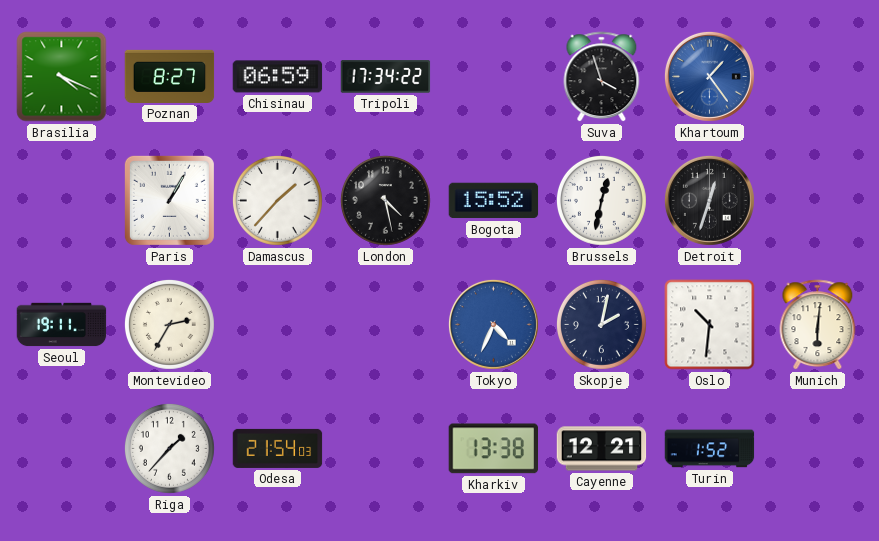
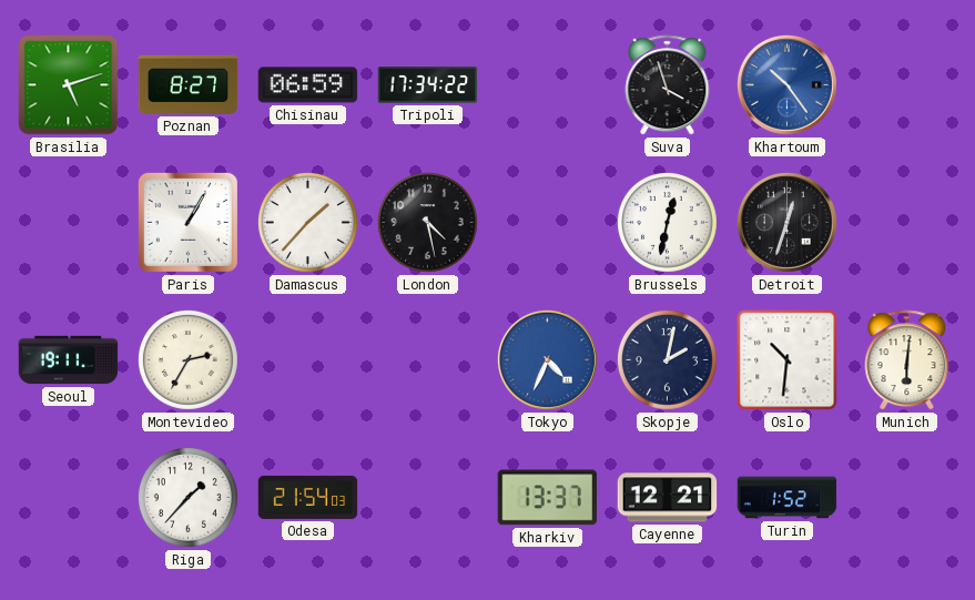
Brasilia: 4:19 -> 5:12
Khartoum: 1:24 -> 10:24
Bogota: 15:52 -> none
Kharkiv: 13:38 -> 13:37
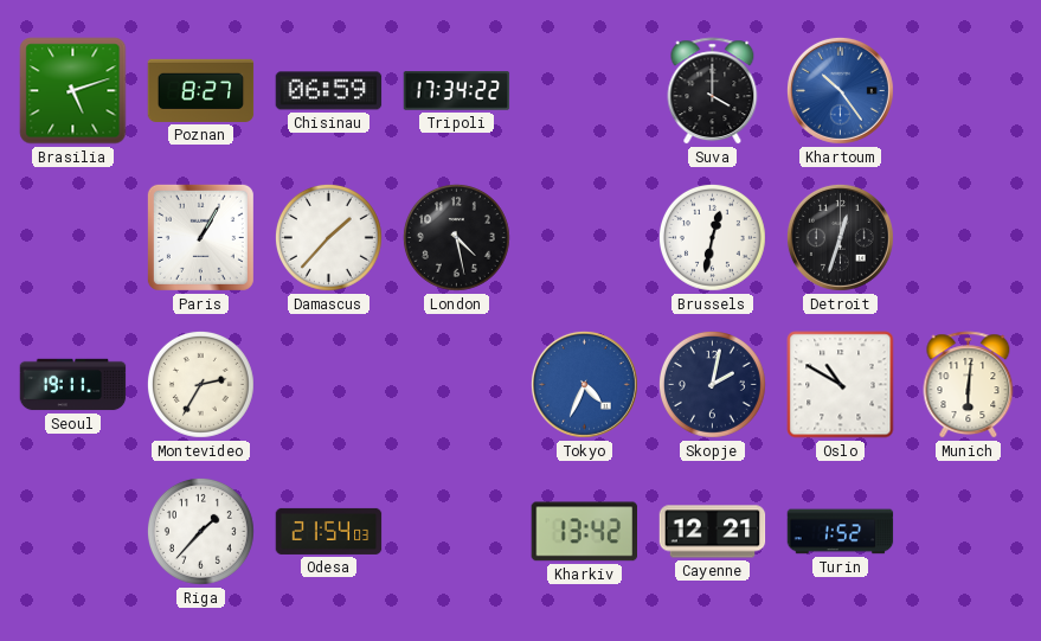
Suva: 3:57 -> 4:00
Oslo: 10:31 -> 10:50
Kharkiv: 13:37 -> 13:42
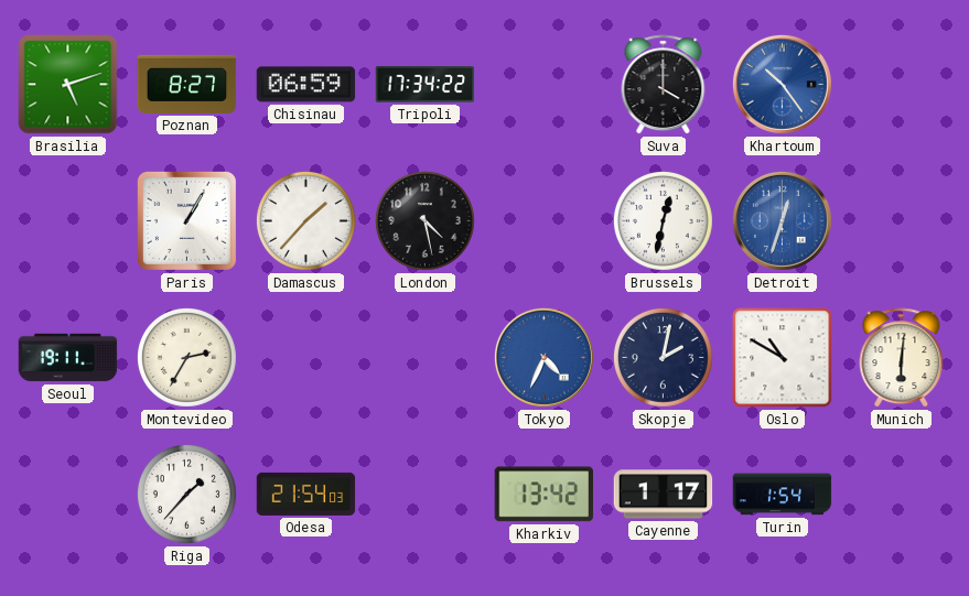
Detroit dial: black -> blue
Cayenne: 12:21 -> 1:17
Turin: 1:52 -> 1:54
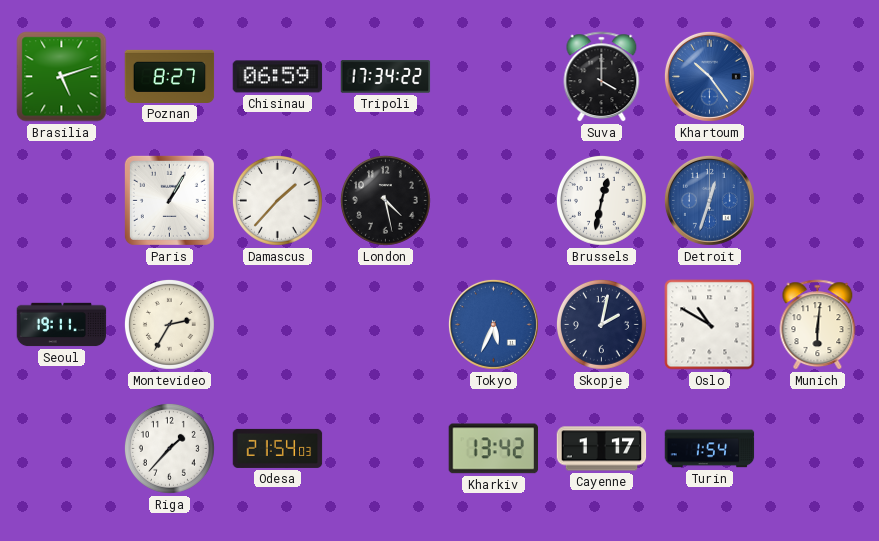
Tokyo: 4:34 -> 5:34
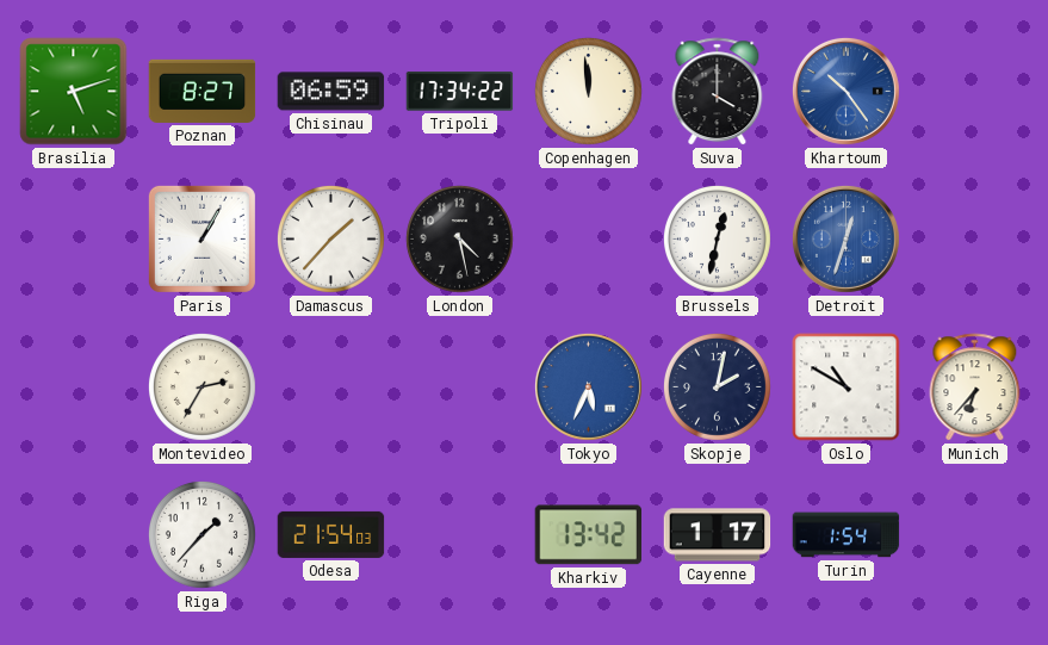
Copenhagen: none -> 11:59
Seoul: 19:11 -> none
Munich: 6:01 -> 6:37
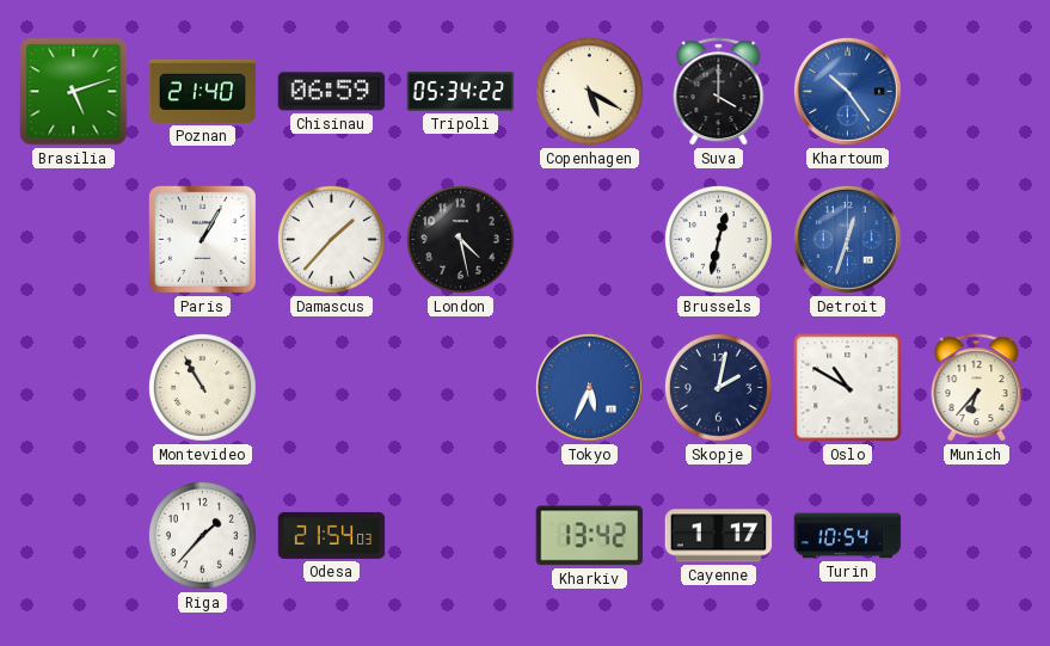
Poznan: 8:27 -> 21:40
Tripoli: 17:34 -> 05:34
Copenhagen: 11:59 -> 5:20
Montevideo: 2:35 -> 10:55
Turin: 1:54 -> 10:54
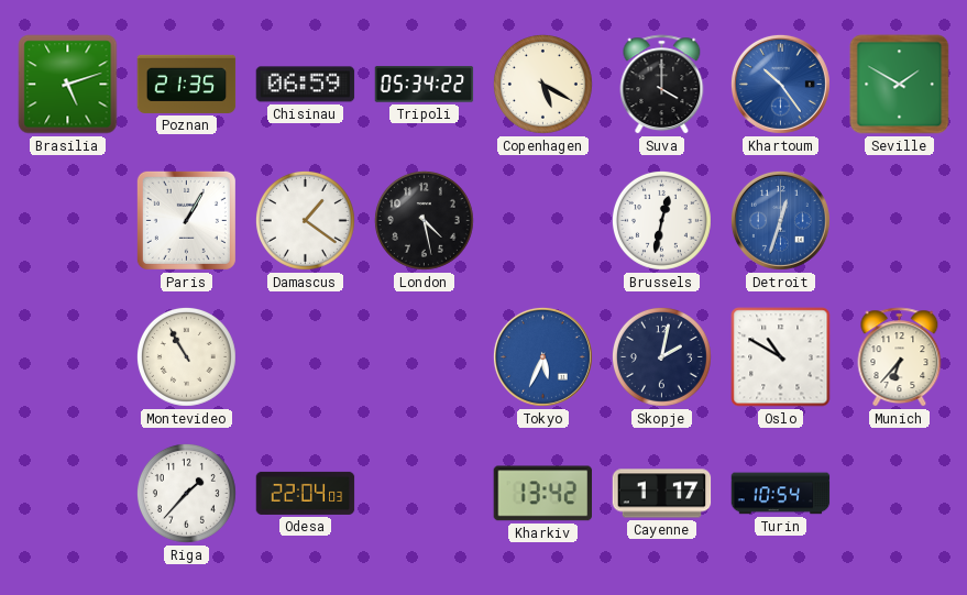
Poznan: 21:40 -> 21:35
Seville: none -> 1:50
Damascus: 1:37 -> 1:21
Odesa: 21:54 -> 22:04
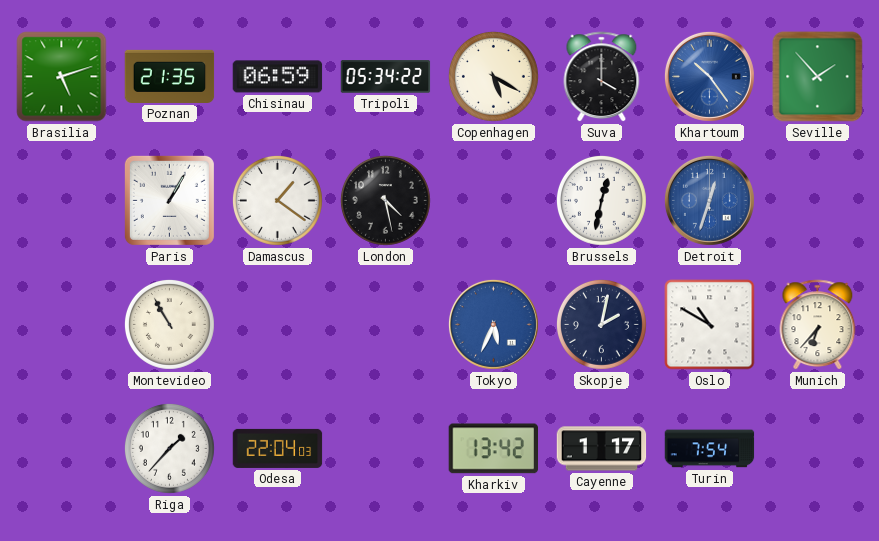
Seville: 1:50 -> 1:53
Turin: 10:54 -> 7:54
